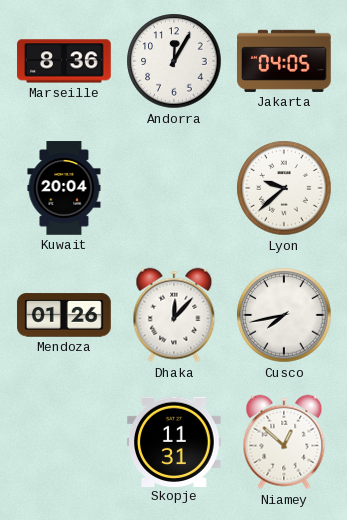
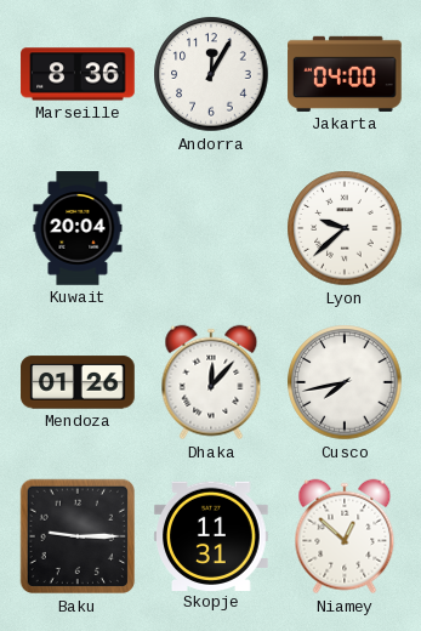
Jakarta: 04:05 -> 04:00
Baku: none -> 9:15
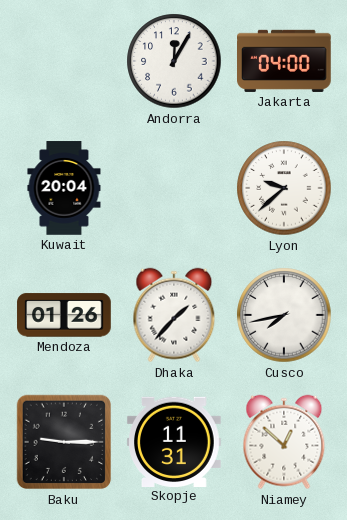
Marseille: 8:36 -> none
Dhaka: 12:07 -> 1:37
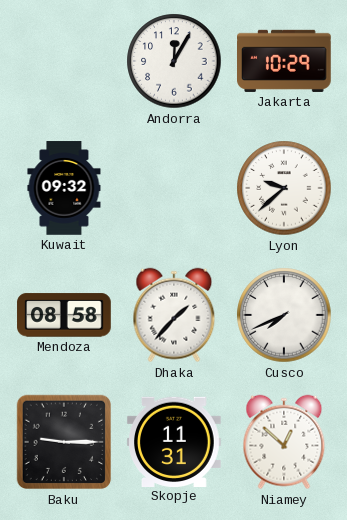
Jakarta: 04:00 -> 10:29
Kuwait: 20:04 -> 09:32
Mendoza: 01:26 -> 08:58
Cusco: 7:43 -> 7:41
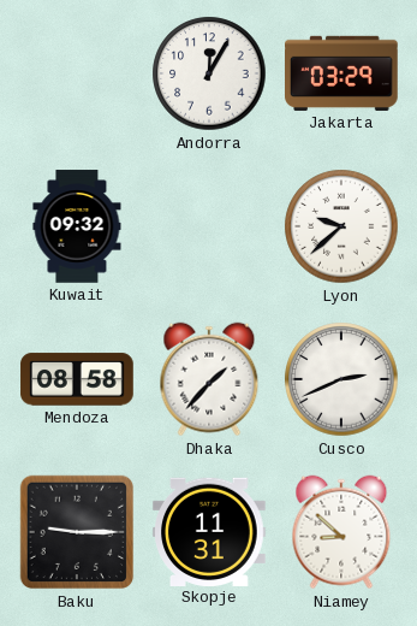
Jakarta: 10:29 -> 03:29
Cusco: 7:41 -> 2:41
Niamey: 12:52 -> 8:52
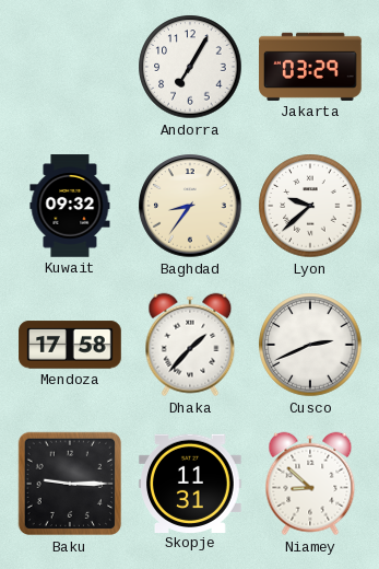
Andorra: 12:05 -> 7:05
Baghdad: none -> 8:36
Mendoza: 08:58 -> 17:58
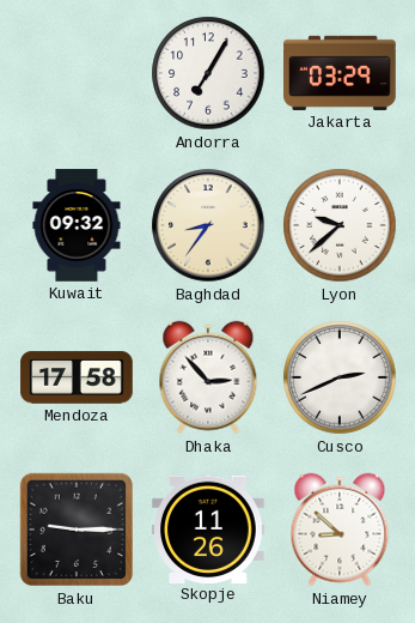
Dhaka: 1:37 -> 2:53
Skopje: 11:31 -> 11:26
